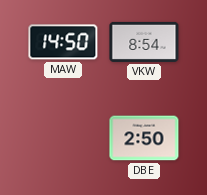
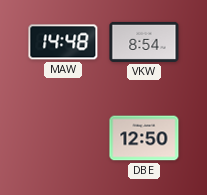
MAW: 14:50 -> 14:48
DBE: 2:50 -> 12:50
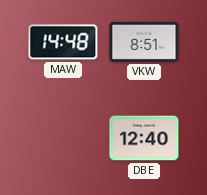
VKW: 8:54 -> 8:51
DBE: 12:50 -> 12:40
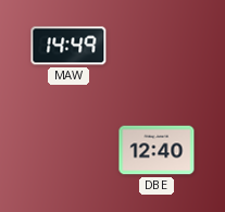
MAW: 14:48 -> 14:49
VKW: 8:51 -> none
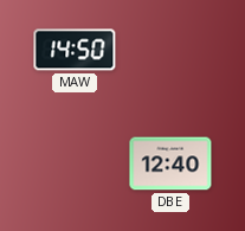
MAW: 14:49 -> 14:50
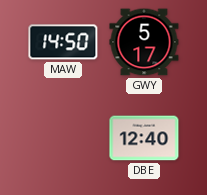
GWY: none -> 5:17
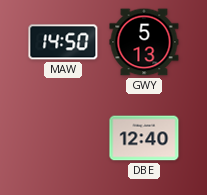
GWY: 5:17 -> 5:13
